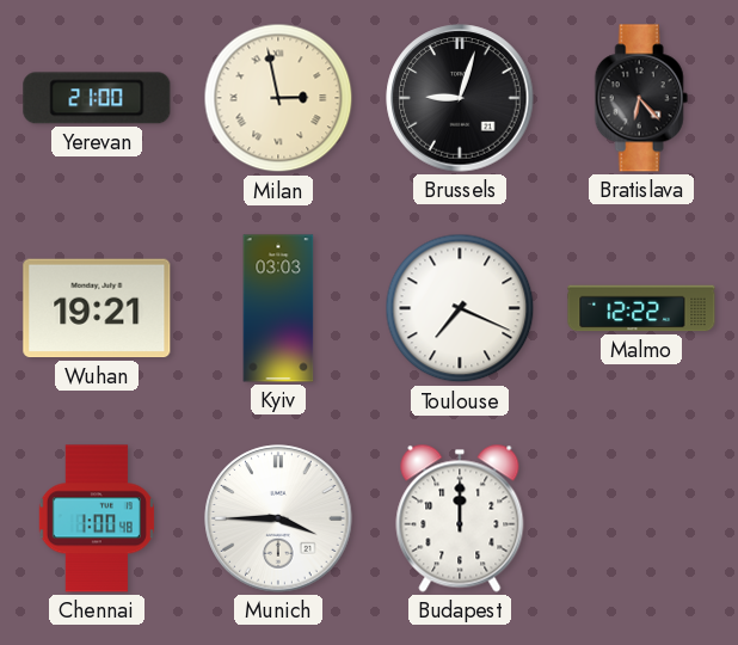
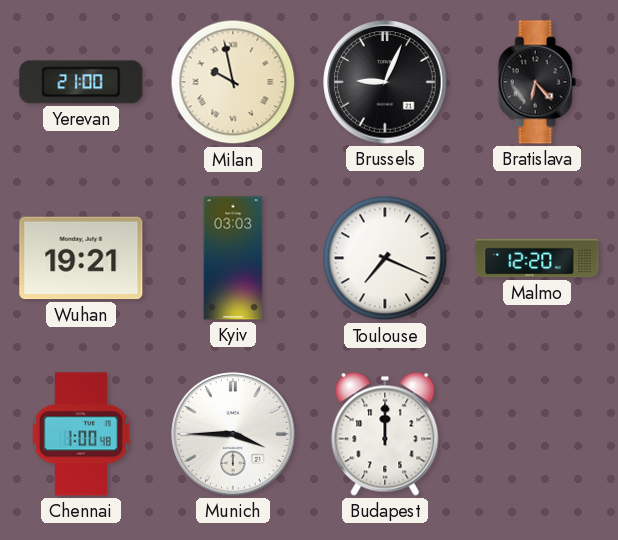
Milan: 2:58 -> 9:58
Brussels: 9:03 -> 9:04
Malmo: 12:22 -> 12:20
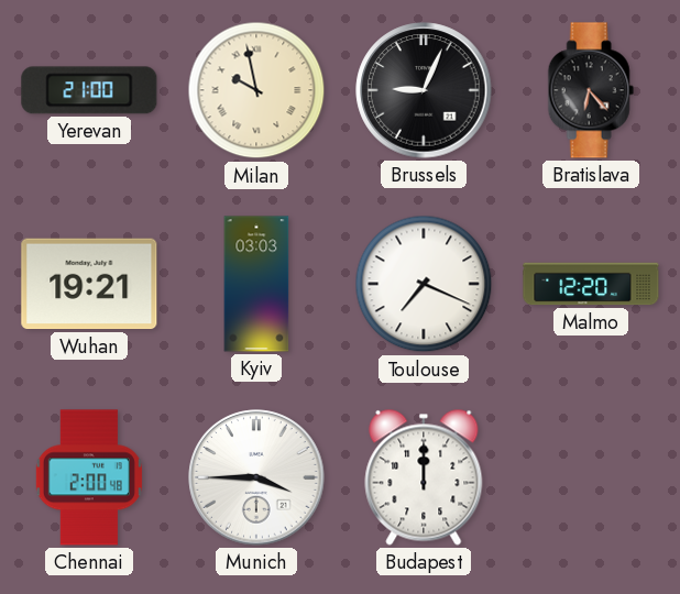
Chennai: 1:00 -> 2:00
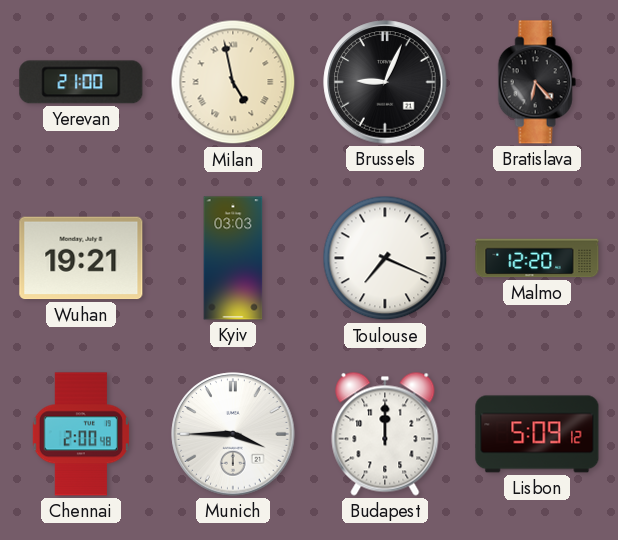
Milan: 9:58 -> 4:58
Lisbon: none -> 5:09
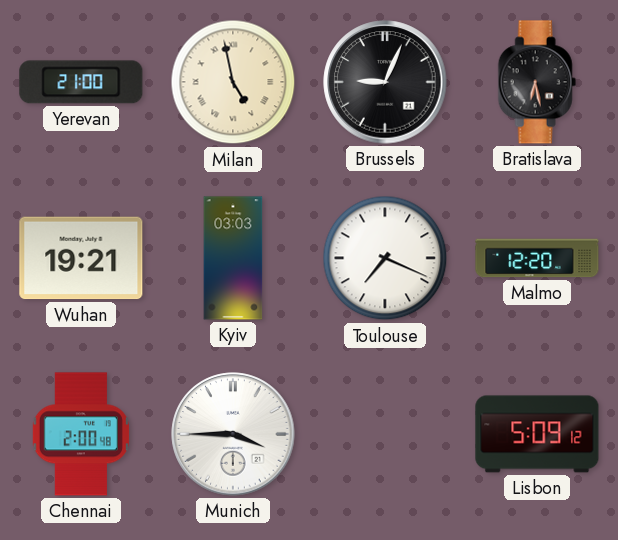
Bratislava: 6:23 -> 6:28
Budapest: 12:00 -> none
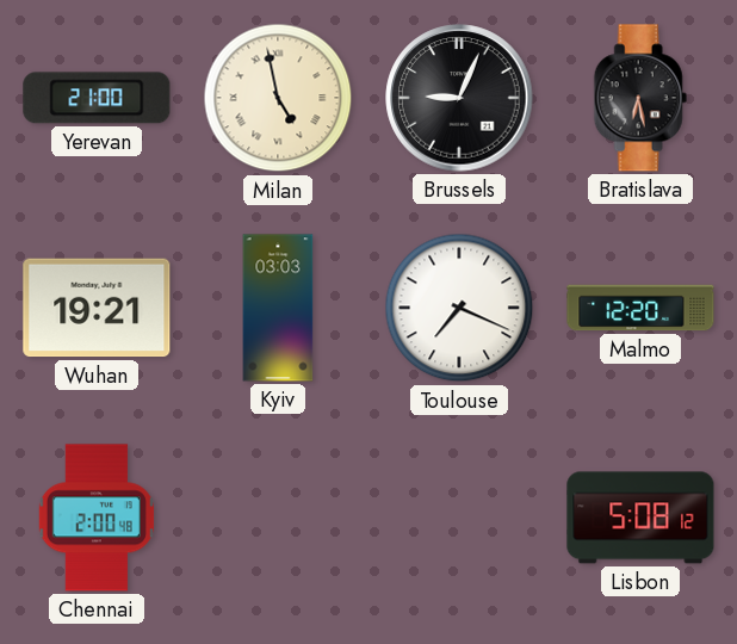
Munich: 3:45 -> none
Lisbon: 5:09 -> 5:08
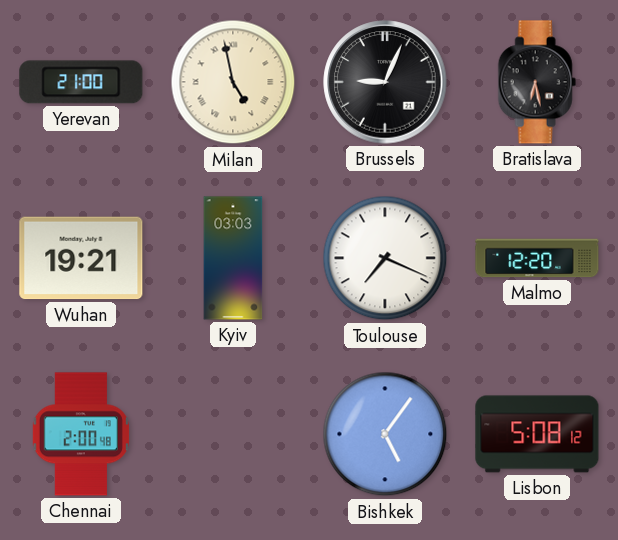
Bishkek: none -> 5:06
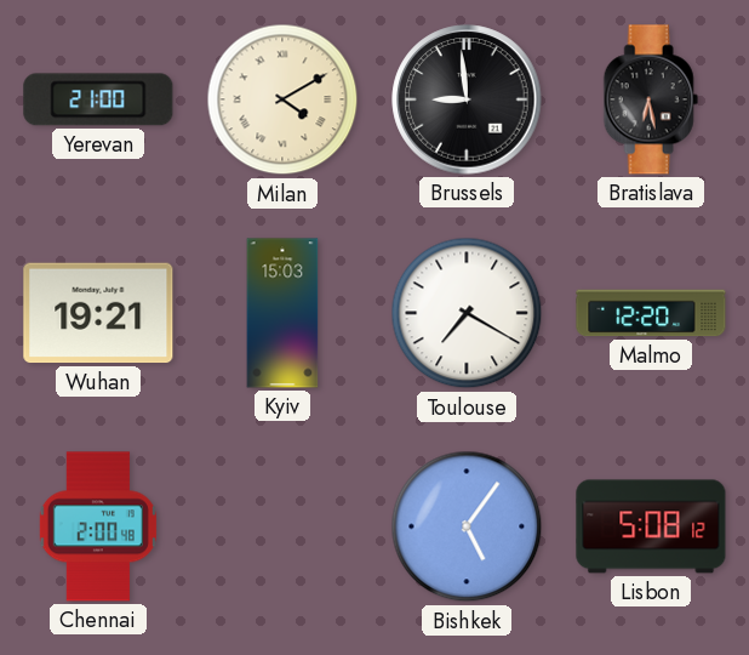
Milan: 4:58 -> 4:10
Brussels: 9:04 -> 8:59
Kyiv: 03:03 -> 15:03
Toulouse: 7:19 -> 7:20
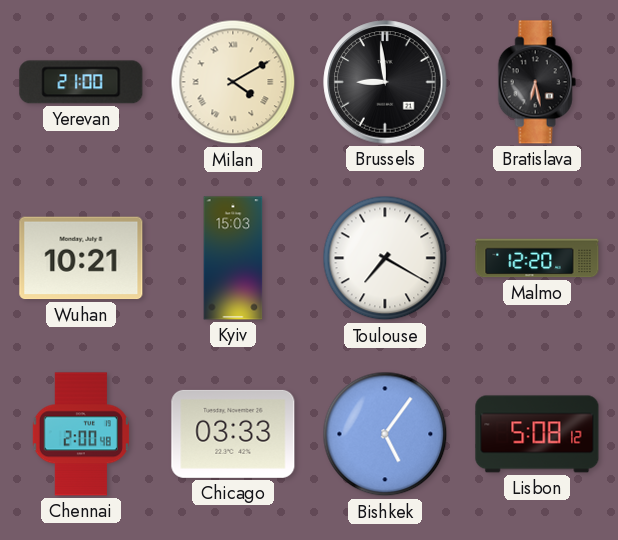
Wuhan: 19:21 -> 10:21
Chicago: none -> 03:33
